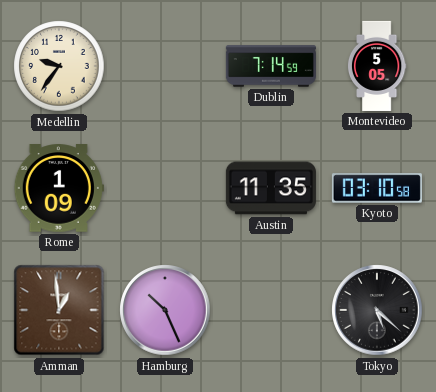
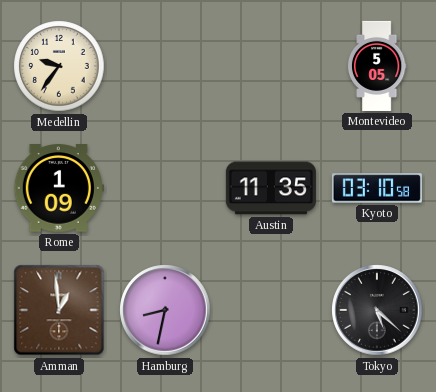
Dublin: 7:14 -> none
Hamburg: 10:26 -> 8:32
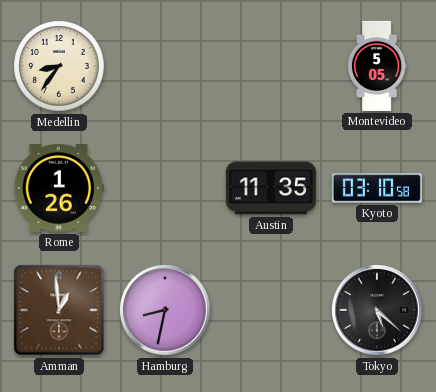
Medellin: 9:36 -> 8:36
Rome: 1:09 -> 1:26
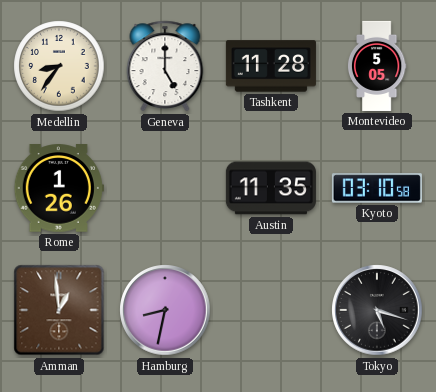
Geneva: none -> 5:00
Tashkent: none -> 11:28
Tokyo: 5:22 -> 5:18
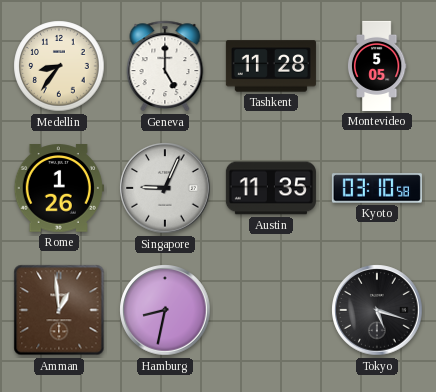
Singapore: none -> 9:04
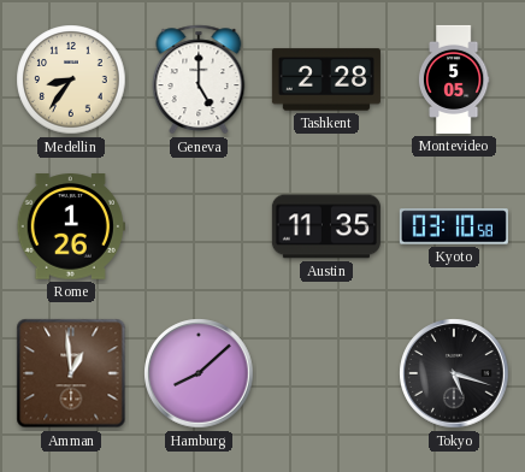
Tashkent: 11:28 -> 2:28
Singapore: 9:04 -> none
Hamburg: 8:32 -> 8:08
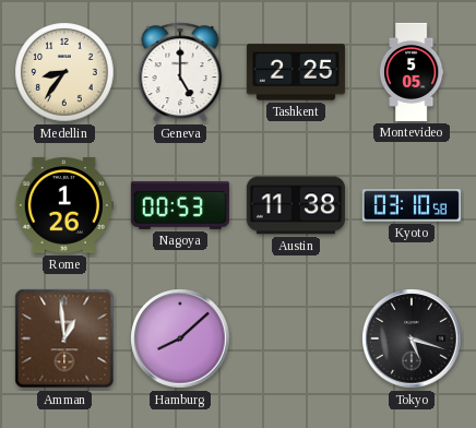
Tashkent: 2:28 -> 2:25
Nagoya: none -> 00:53
Austin: 11:35 -> 11:38
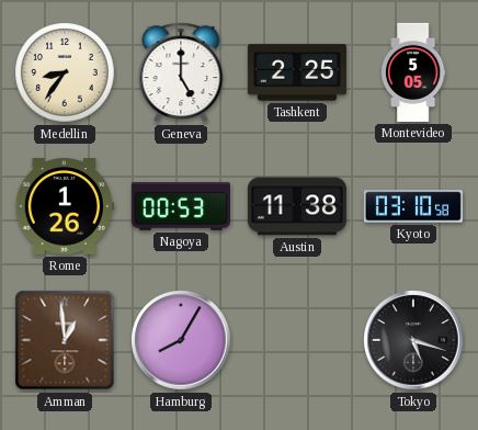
Hamburg: 8:08 -> 8:05
